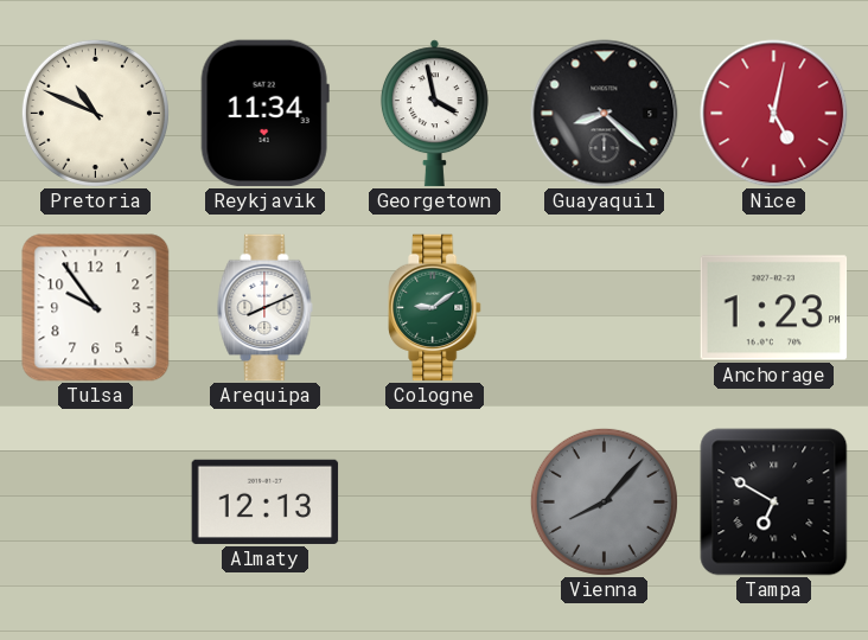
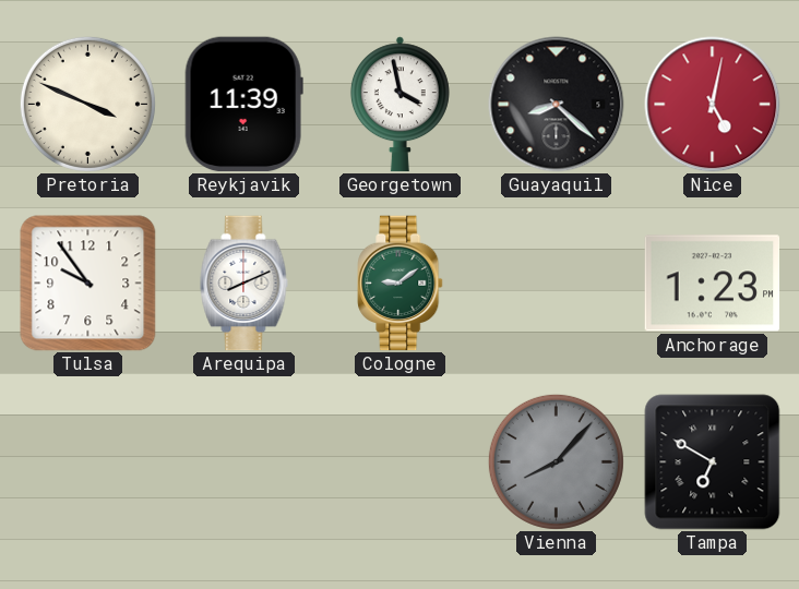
Pretoria: 10:49 -> 3:49
Reykjavik: 11:34 -> 11:39
Almaty: 12:13 -> none
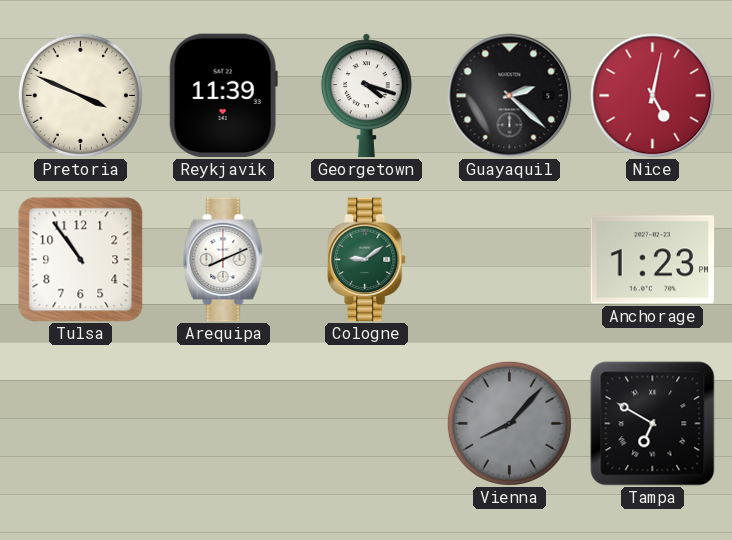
Georgetown: 3:58 -> 4:18
Guayaquil: 8:22 -> 2:22
Tulsa: 9:54 -> 10:54
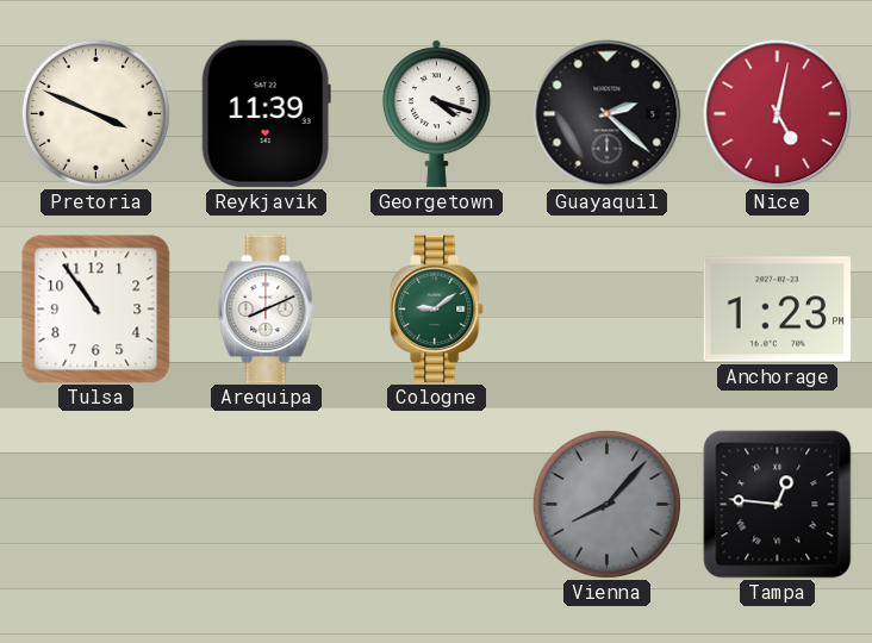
Tampa: 6:50 -> 12:46
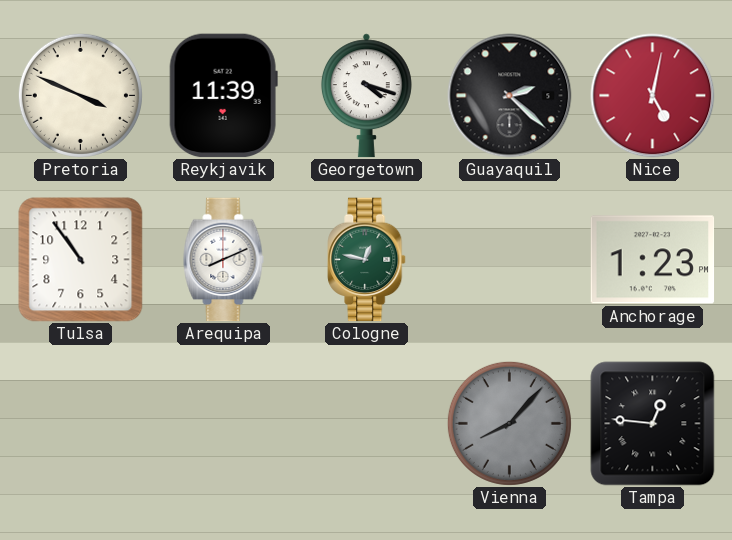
Cologne: 9:09 -> 12:47
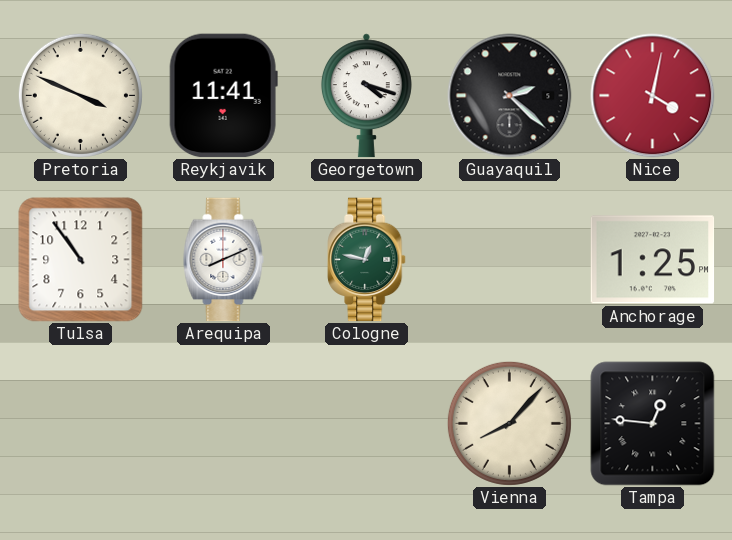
Reykjavik: 11:39 -> 11:41
Nice: 5:02 -> 4:02
Anchorage: 1:23 -> 1:25
Vienna dial: grey -> cream
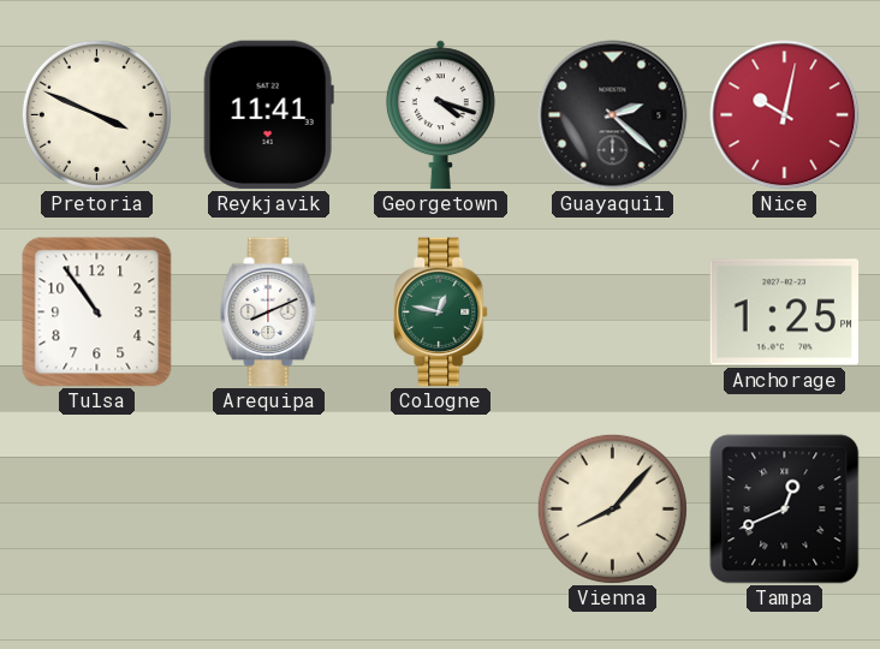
Nice: 4:02 -> 10:02
Tampa: 12:46 -> 12:41
